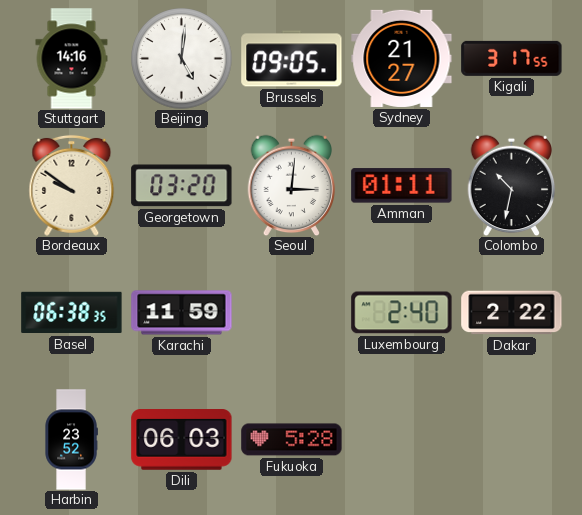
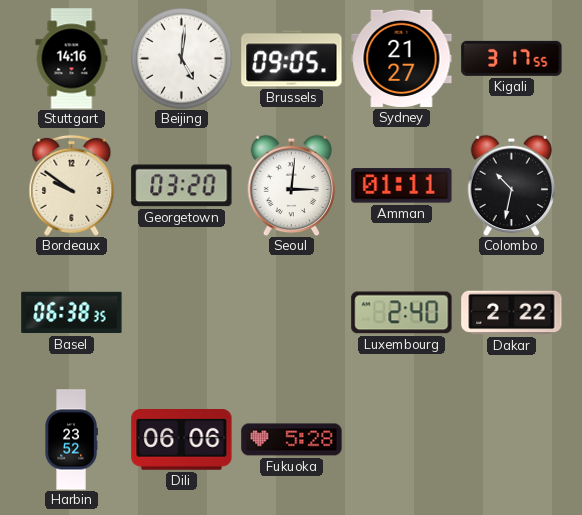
Karachi: 11:59 -> none
Dili: 06:03 -> 06:06
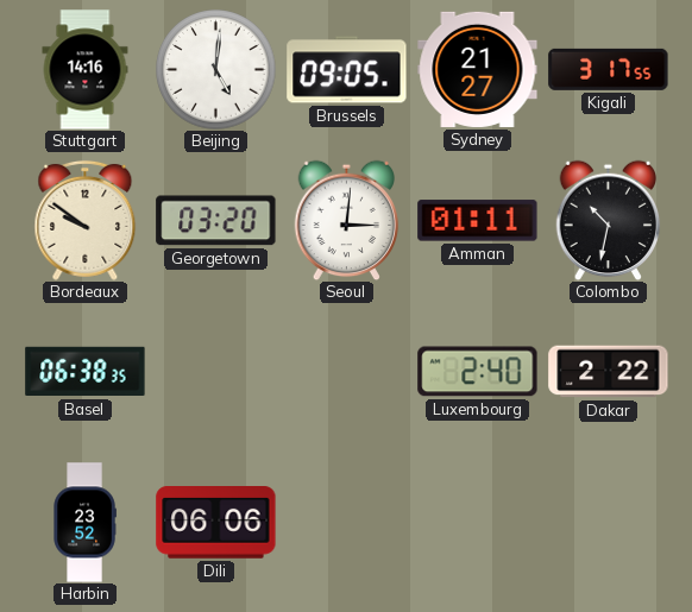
Fukuoka: 5:28 -> none
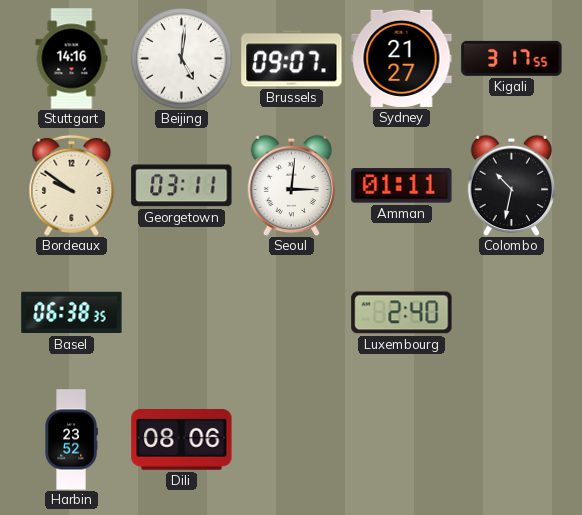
Brussels: 09:05 -> 09:07
Georgetown: 03:20 -> 03:11
Dakar: 2:22 -> none
Dili: 06:06 -> 08:06
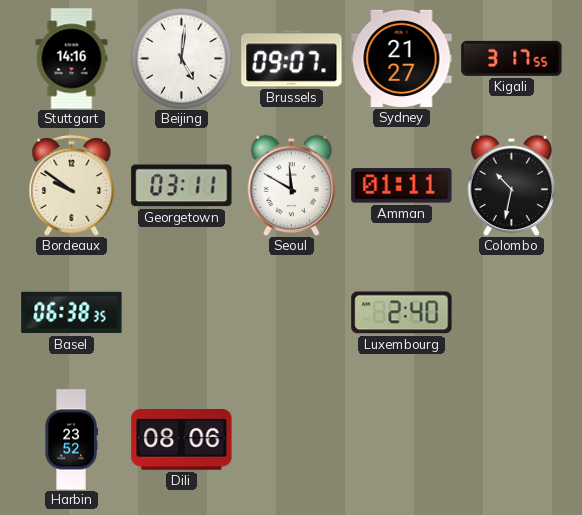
Seoul: 3:01 -> 11:50
